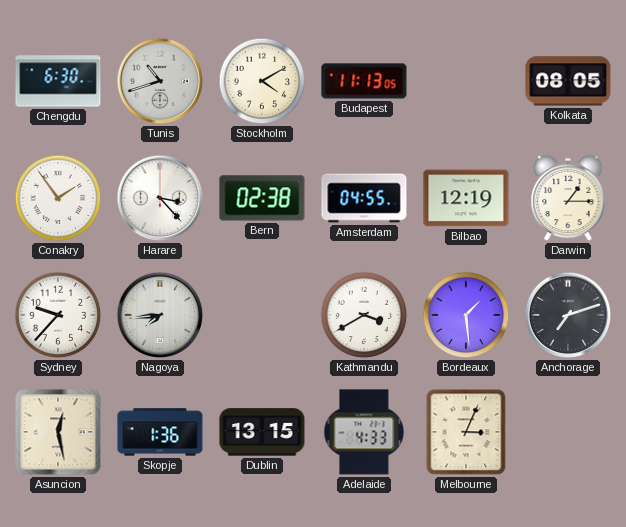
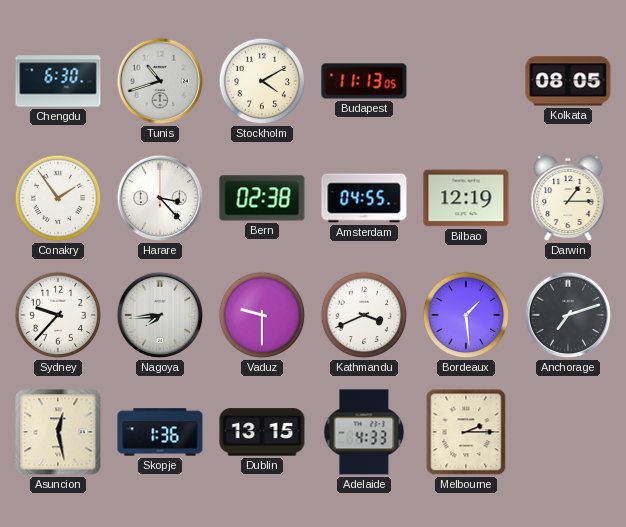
Vaduz: none -> 9:30
Kathmandu: 3:40 -> 3:41
Melbourne: 3:04 -> 2:15
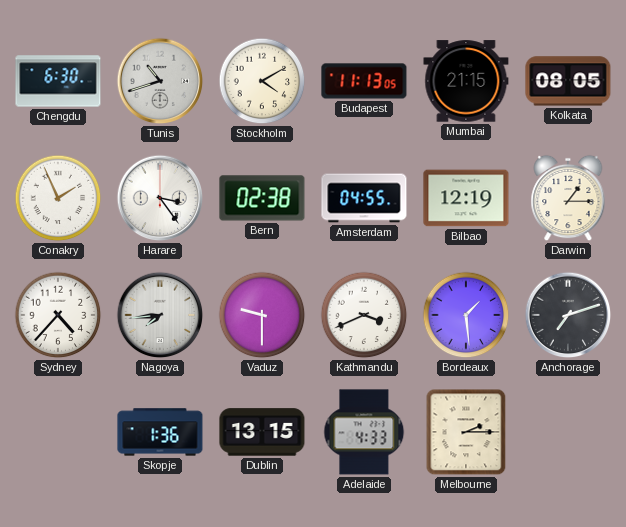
Mumbai: none -> 21:15
Conakry: 1:54 -> 1:56
Harare: 3:23 -> 3:24
Sydney: 9:37 -> 4:37
Asuncion: 12:28 -> none
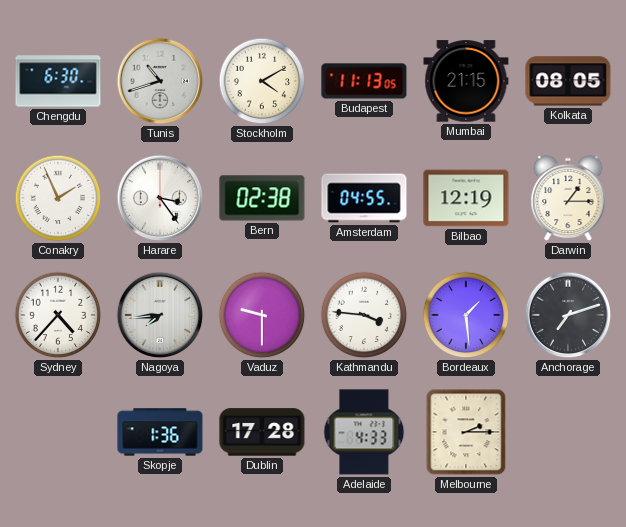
Kathmandu: 3:41 -> 3:46
Dublin: 13:15 -> 17:28
